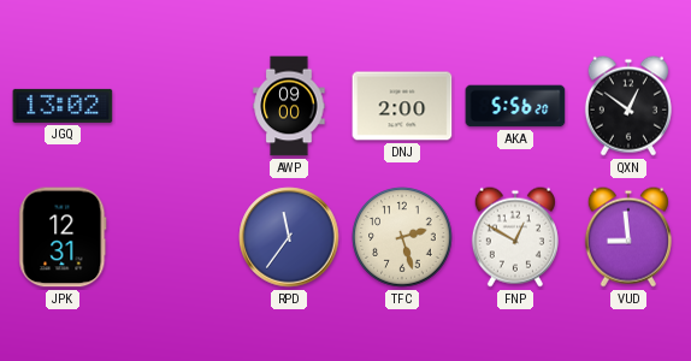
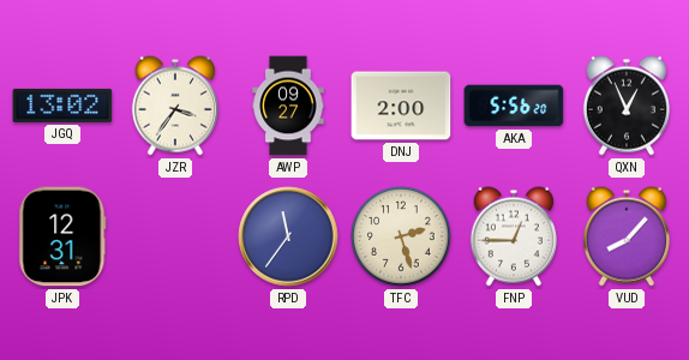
JZR: none -> 3:36
AWP: 09:00 -> 09:27
QXN: 12:51 -> 12:56
FNP: 12:50 -> 12:45
VUD: 8:59 -> 8:07
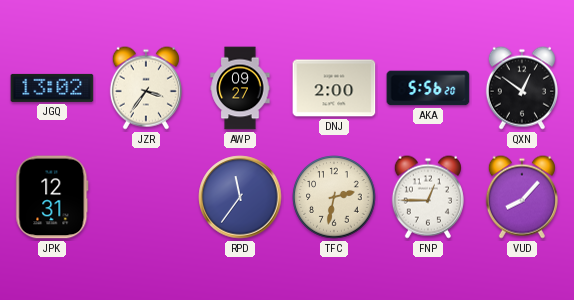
QXN: 12:56 -> 12:51
TFC: 2:27 -> 2:32
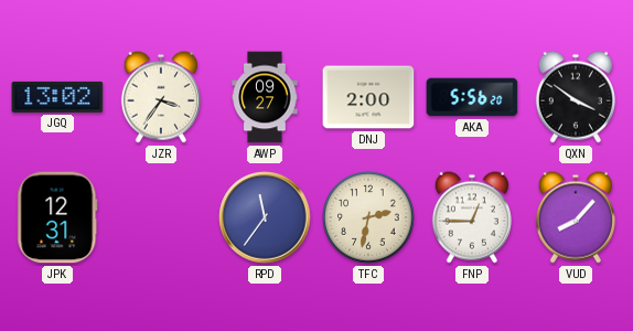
QXN: 12:51 -> 3:51
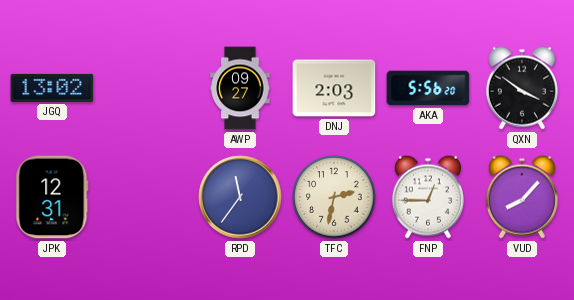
JZR: 3:36 -> none
DNJ: 2:00 -> 2:03
